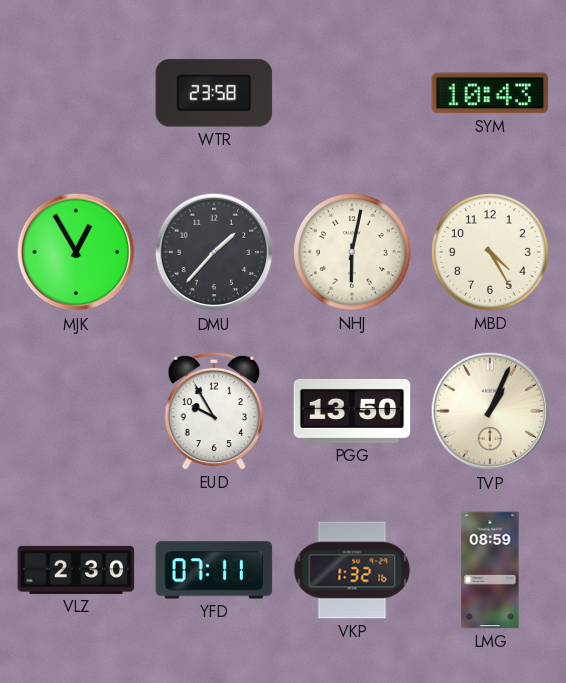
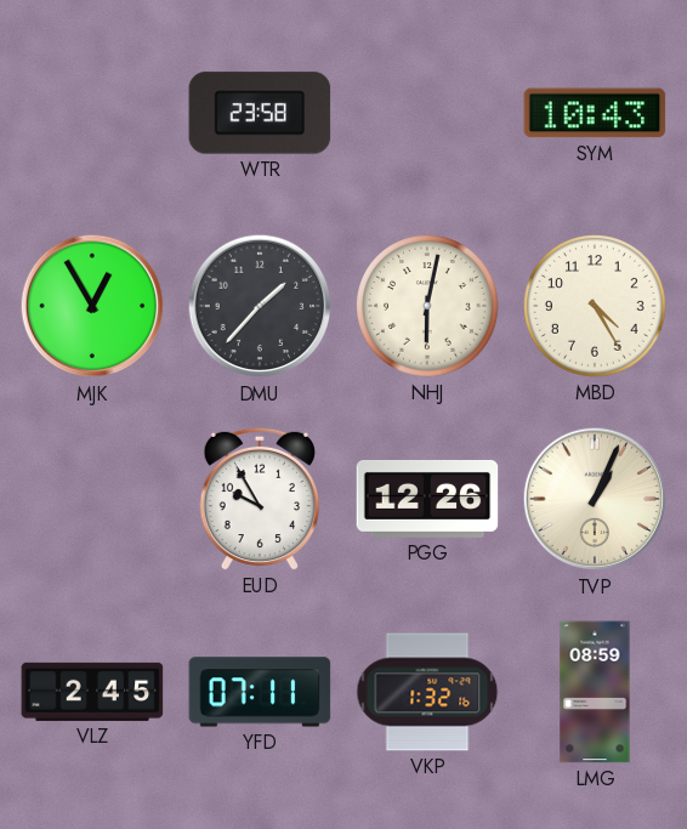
PGG: 13:50 -> 12:26
VLZ: 2:30 -> 2:45
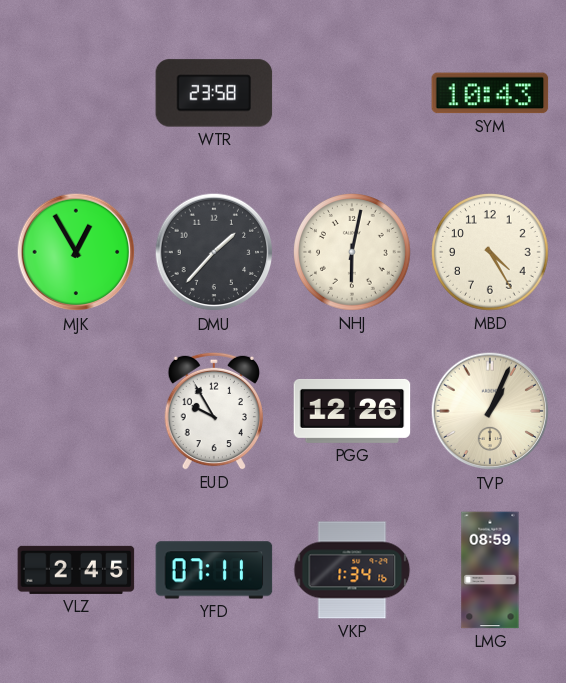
VKP: 1:32 -> 1:34
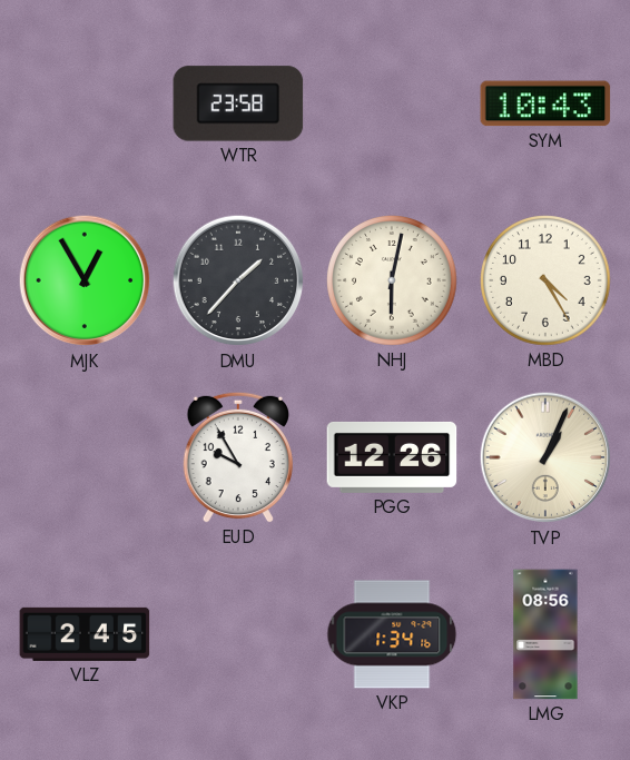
YFD: 07:11 -> none
LMG: 08:59 -> 08:56
